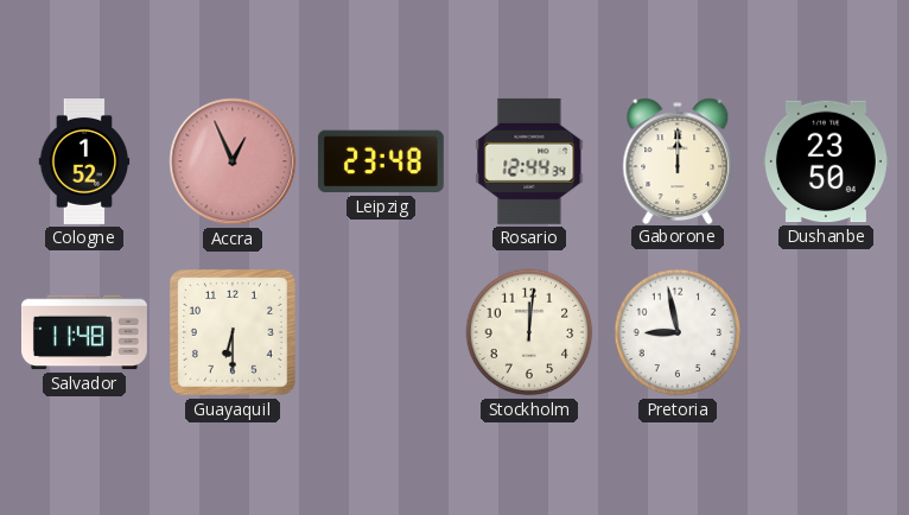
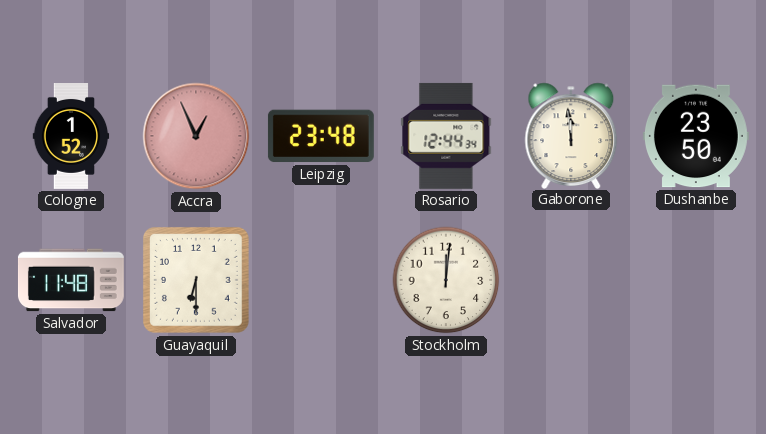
Gaborone: 12:00 -> 11:59
Pretoria: 8:58 -> none
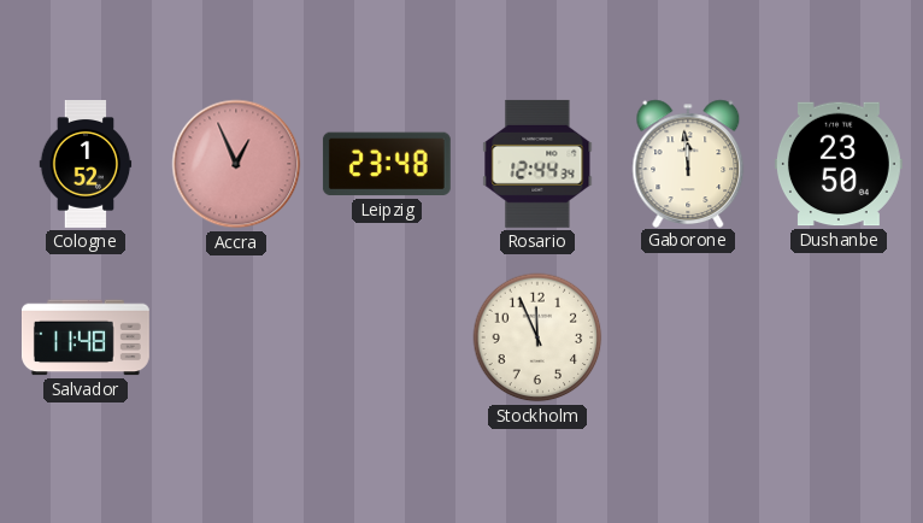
Guayaquil: 6:30 -> none
Stockholm: 12:01 -> 11:56
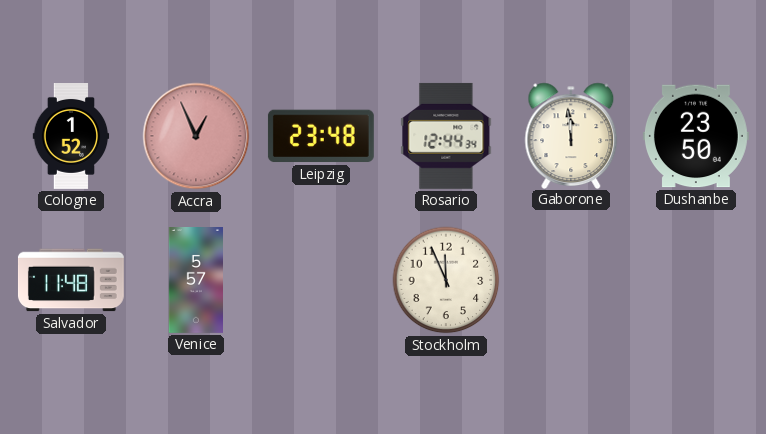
Venice: none -> 5:57
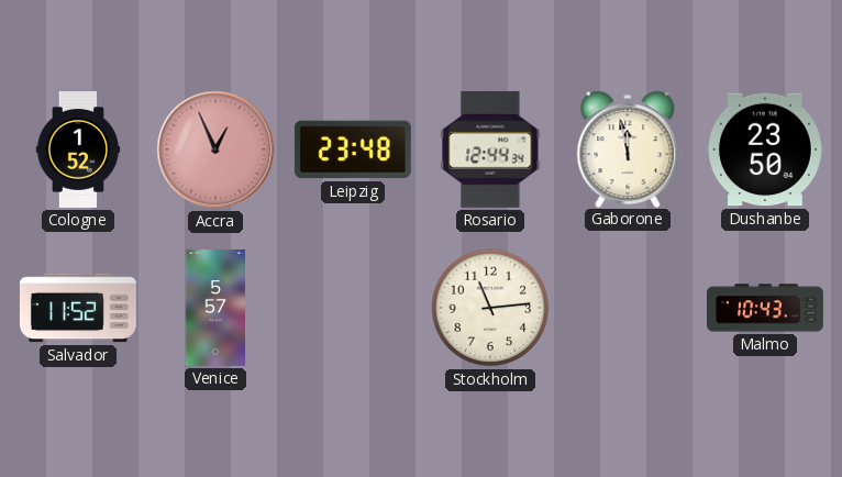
Gaborone: 11:59 -> 11:58
Salvador: 11:48 -> 11:52
Stockholm: 11:56 -> 11:14
Malmo: none -> 10:43
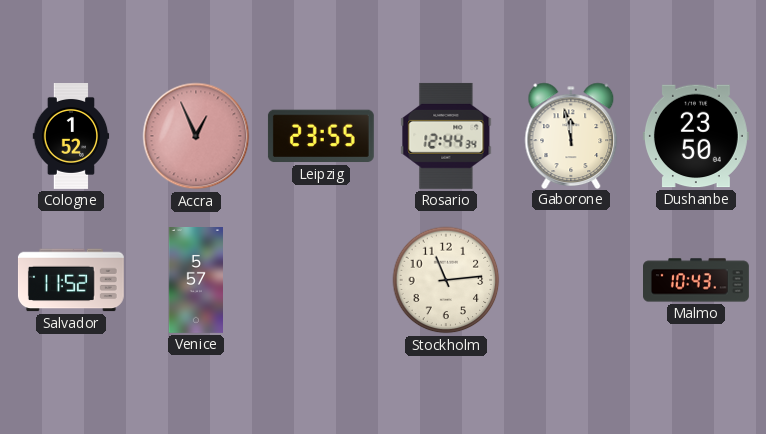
Leipzig: 23:48 -> 23:55
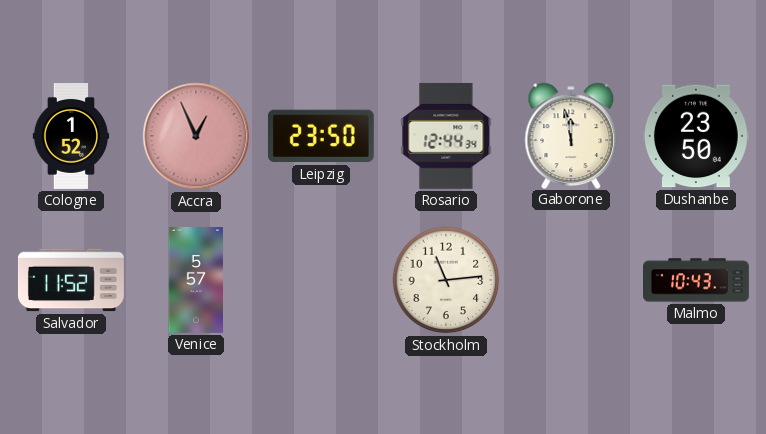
Leipzig: 23:55 -> 23:50
